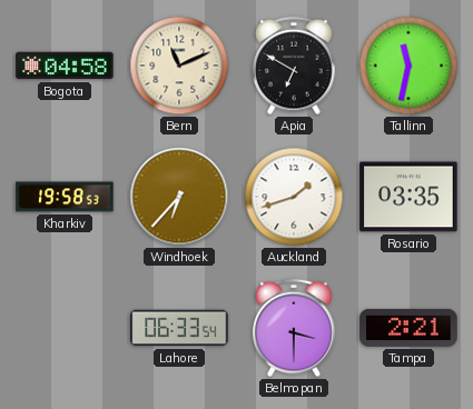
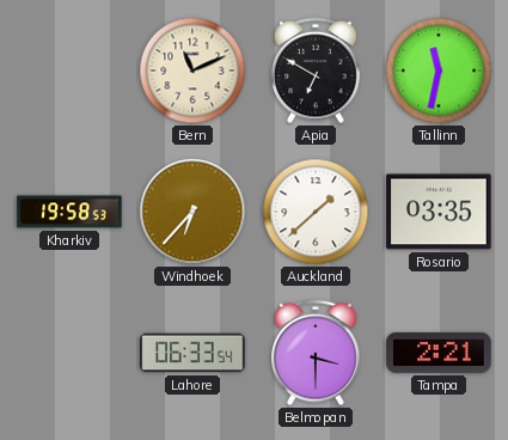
Bogota: 04:58 -> none
Auckland: 1:42 -> 1:38
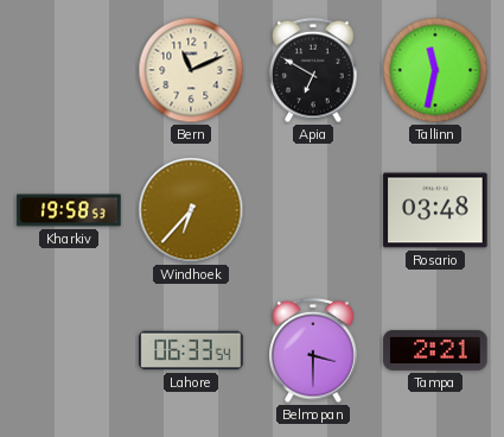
Auckland: 1:38 -> none
Rosario: 03:35 -> 03:48
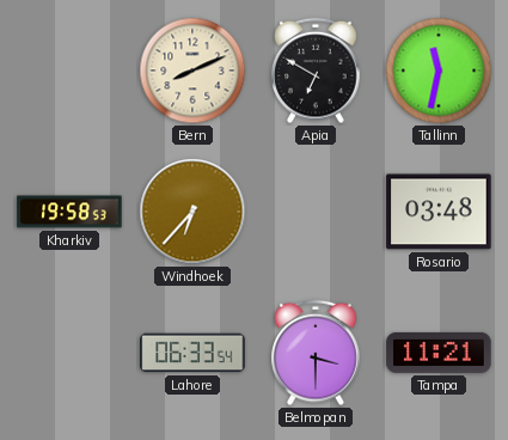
Bern: 11:11 -> 8:11
Tampa: 2:21 -> 11:21
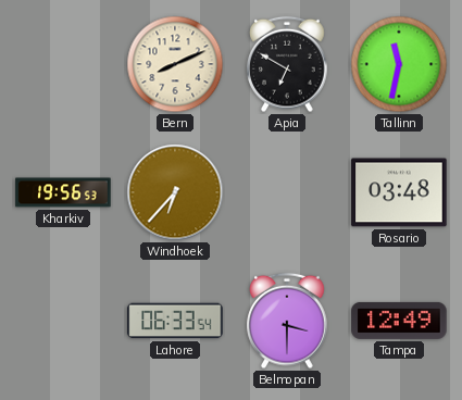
Kharkiv: 19:58 -> 19:56
Tampa: 11:21 -> 12:49
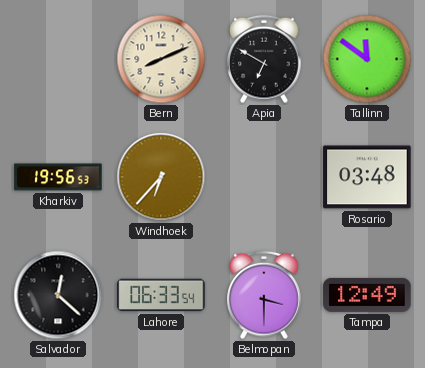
Tallinn: 11:32 -> 11:51
Salvador: none -> 12:22
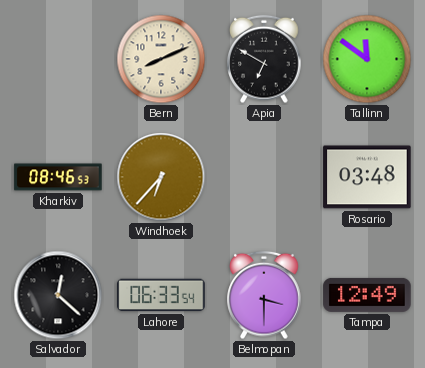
Kharkiv: 19:56 -> 08:46
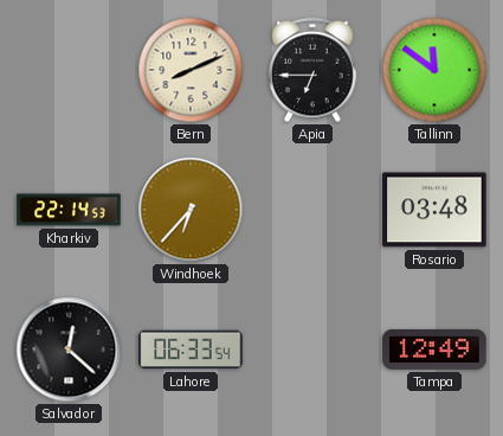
Apia: 6:50 -> 6:45
Kharkiv: 08:46 -> 22:14
Belmopan: 3:30 -> none
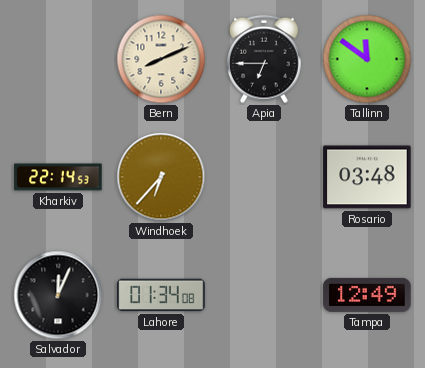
Salvador: 12:22 -> 12:04
Lahore: 06:33 -> 01:34
